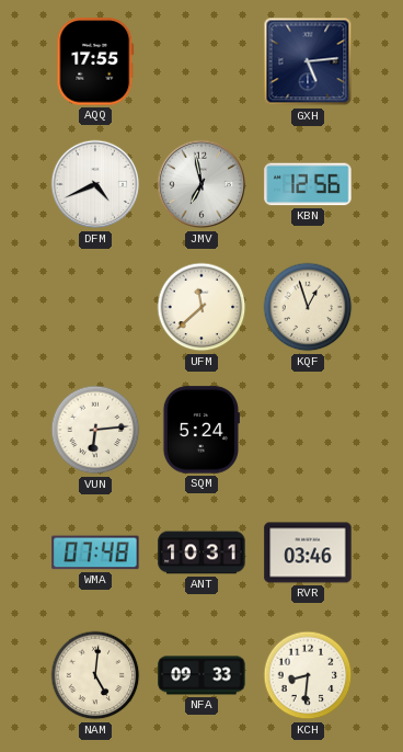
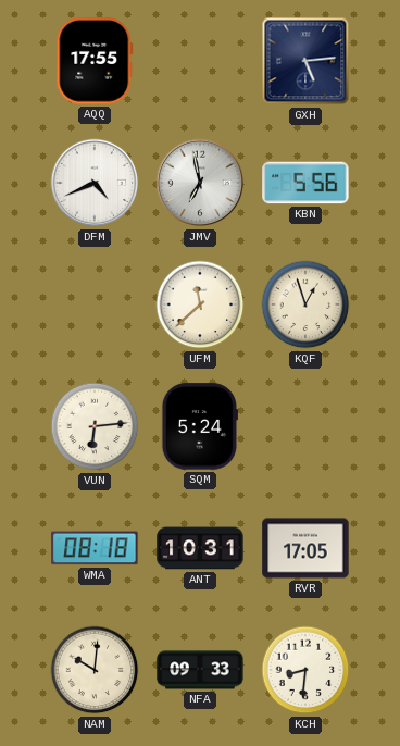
KBN: 12:56 -> 5:56
WMA: 07:48 -> 08:18
RVR: 03:46 -> 17:05
NAM: 5:01 -> 10:01
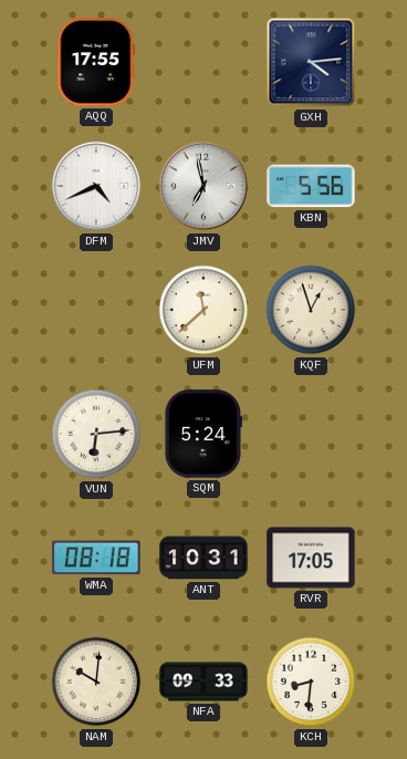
GXH: 5:14 -> 4:14
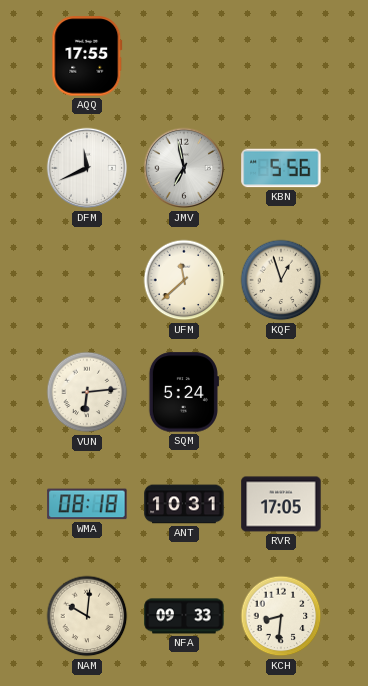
GXH: 4:14 -> none
DFM: 4:41 -> 11:41
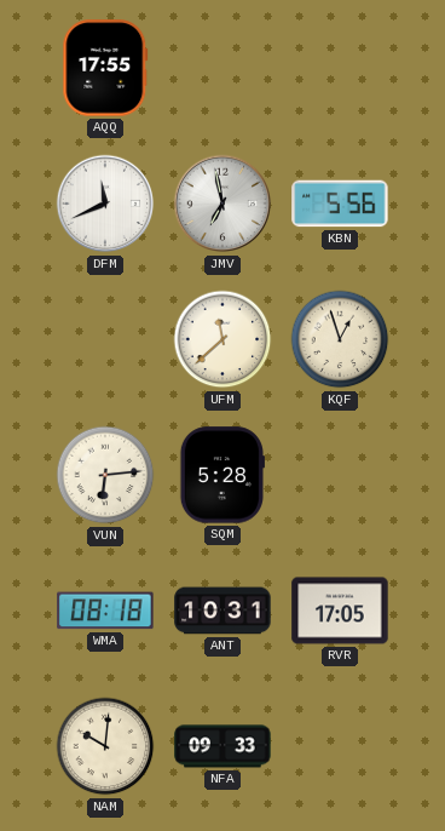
SQM: 5:24 -> 5:28
KCH: 8:31 -> none
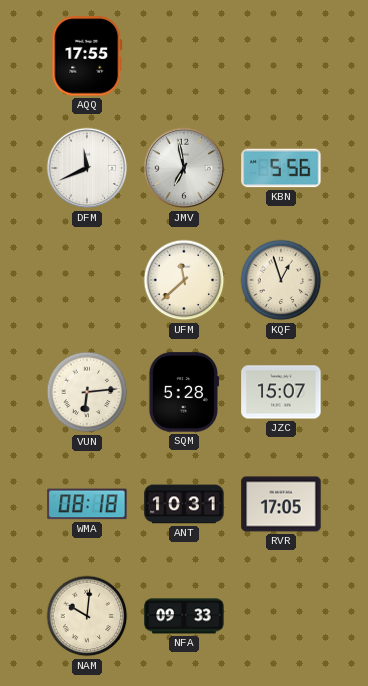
JZC: none -> 15:07
